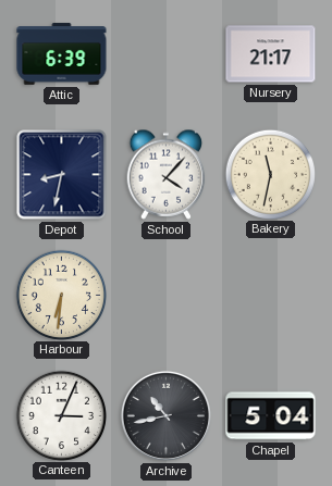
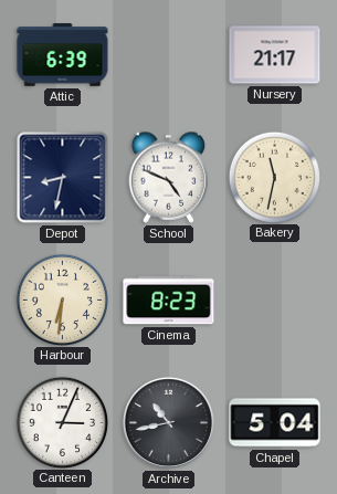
School: 4:07 -> 4:49
Cinema: none -> 8:23
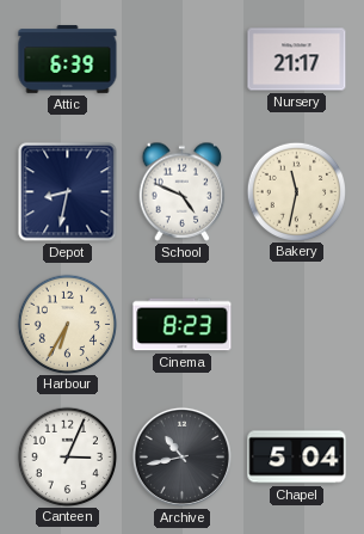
Harbour: 6:31 -> 6:35
